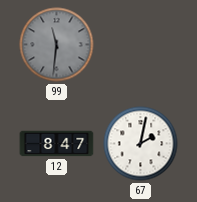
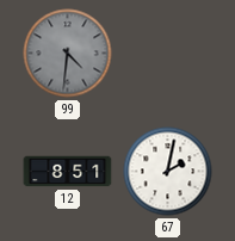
99: 11:31 -> 4:31
12: 8:47 -> 8:51
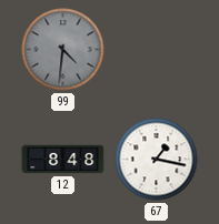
12: 8:51 -> 8:48
67: 2:02 -> 1:17
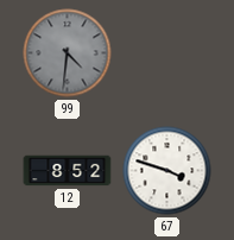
12: 8:48 -> 8:52
67: 1:17 -> 3:48
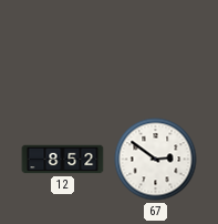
99: 4:31 -> none
67: 3:48 -> 2:51
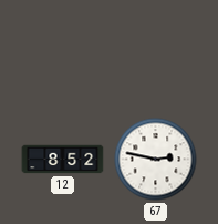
67: 2:51 -> 2:47
